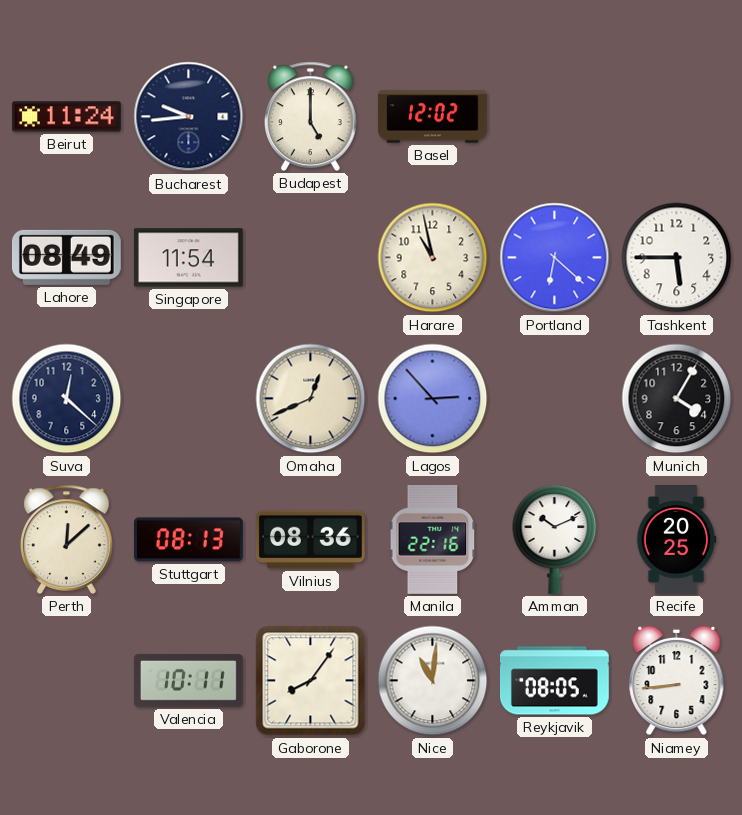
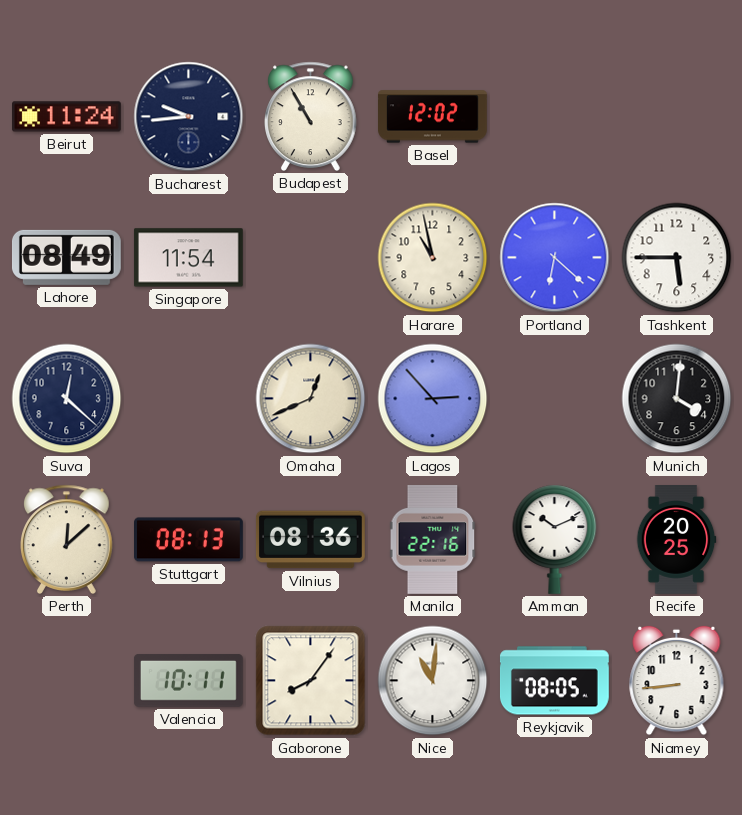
Budapest: 5:00 -> 10:55
Munich: 4:05 -> 4:01
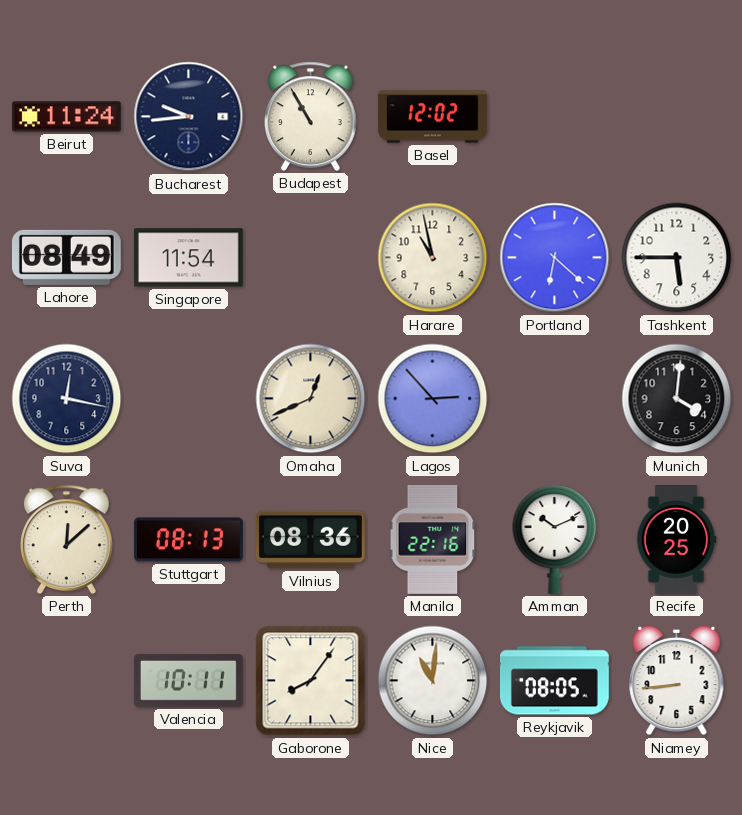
Suva: 12:22 -> 12:17
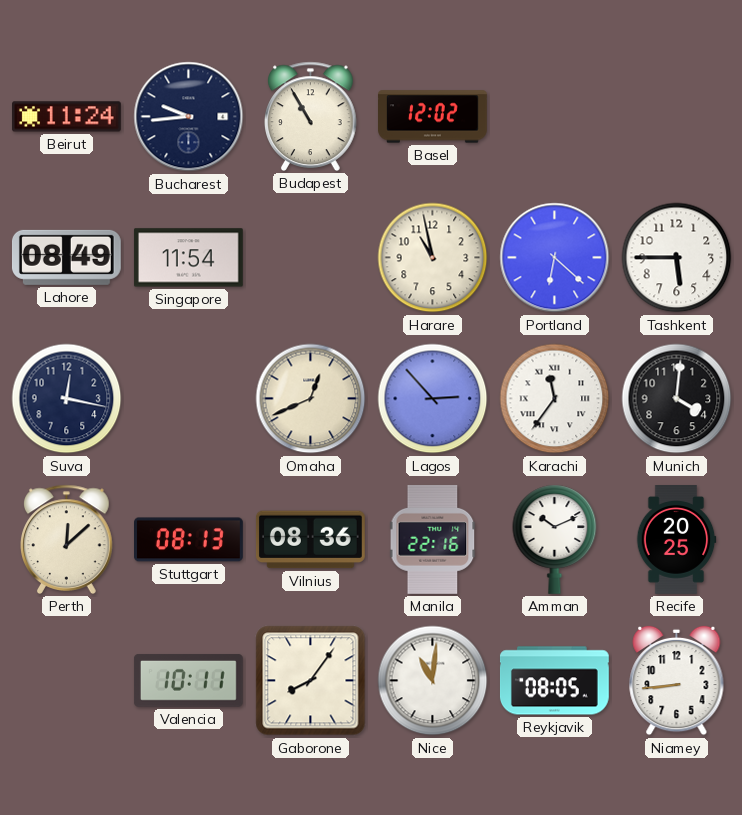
Karachi: none -> 11:36
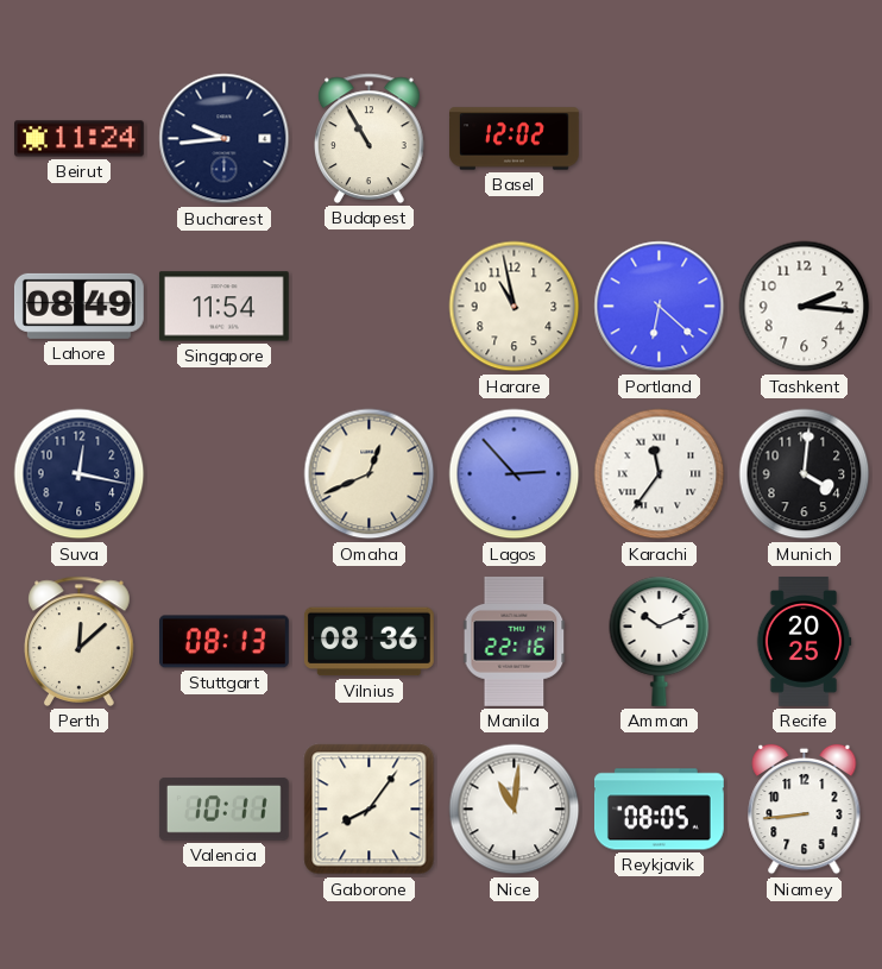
Tashkent: 5:45 -> 2:16
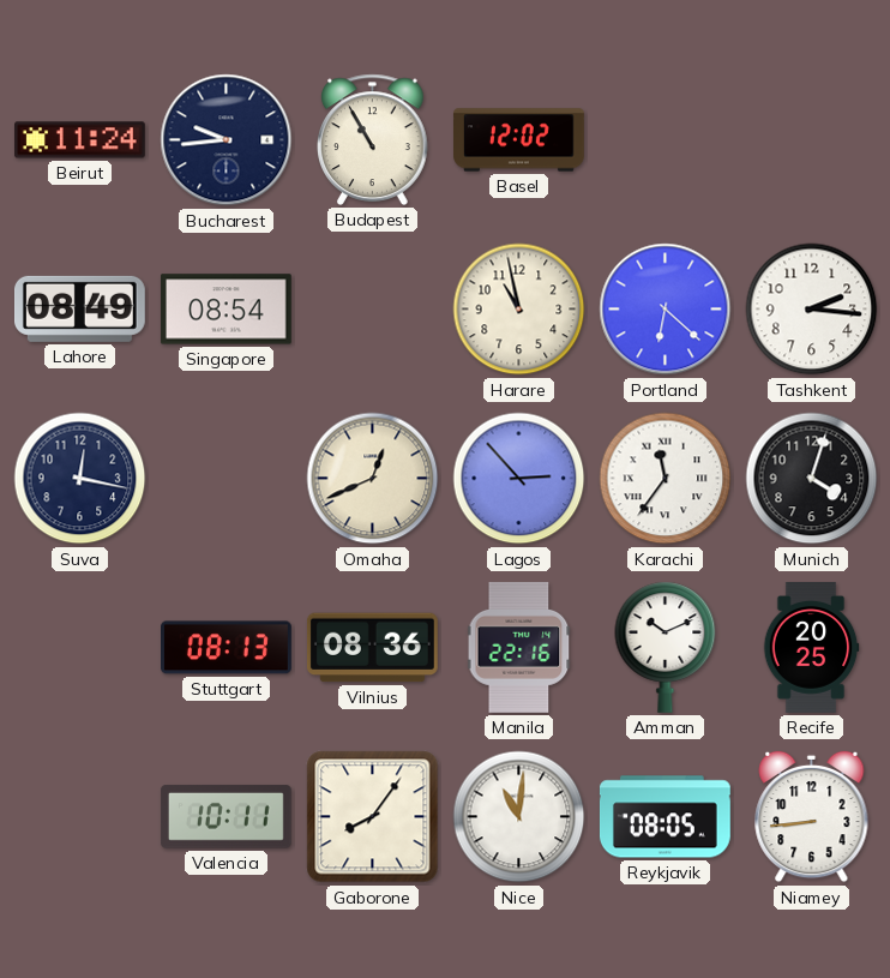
Singapore: 11:54 -> 08:54
Munich: 4:01 -> 4:03
Perth: 12:08 -> none
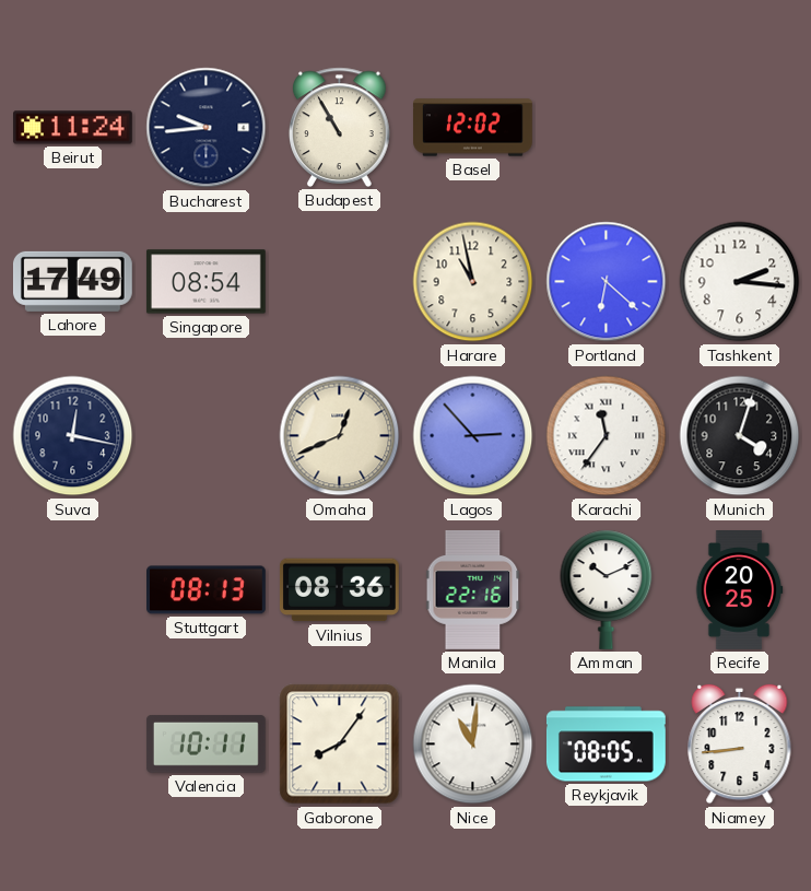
Lahore: 08:49 -> 17:49
